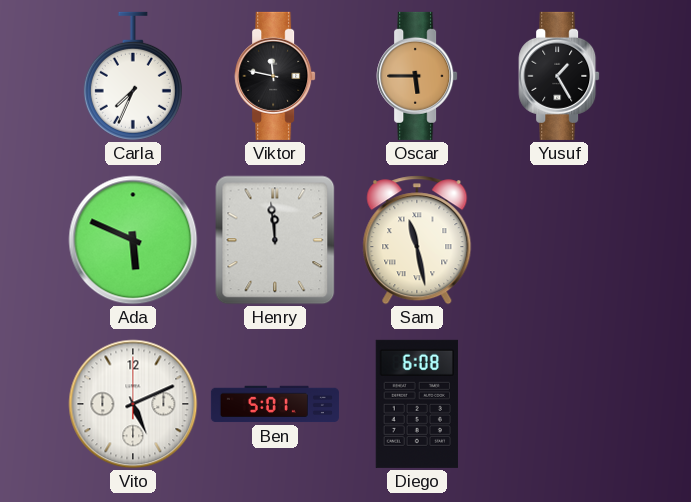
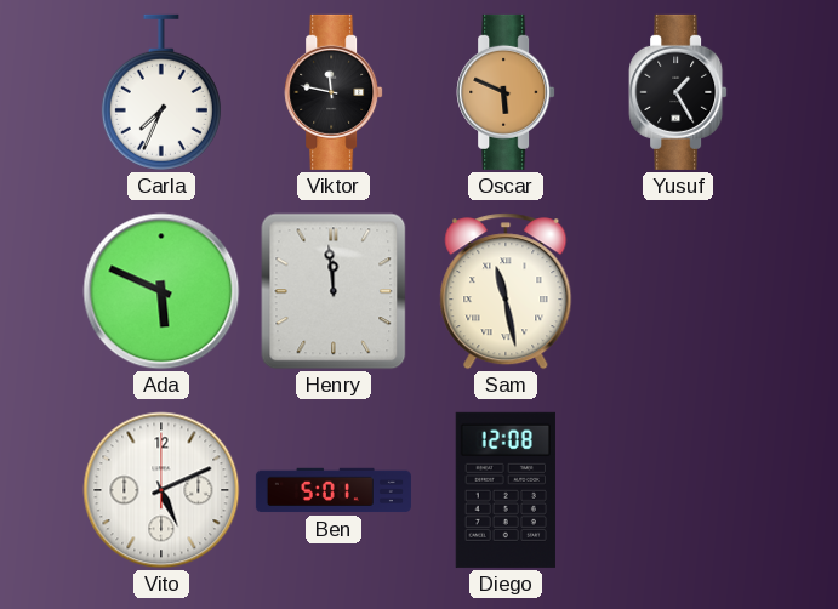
Oscar: 5:45 -> 5:49
Diego: 6:08 -> 12:08
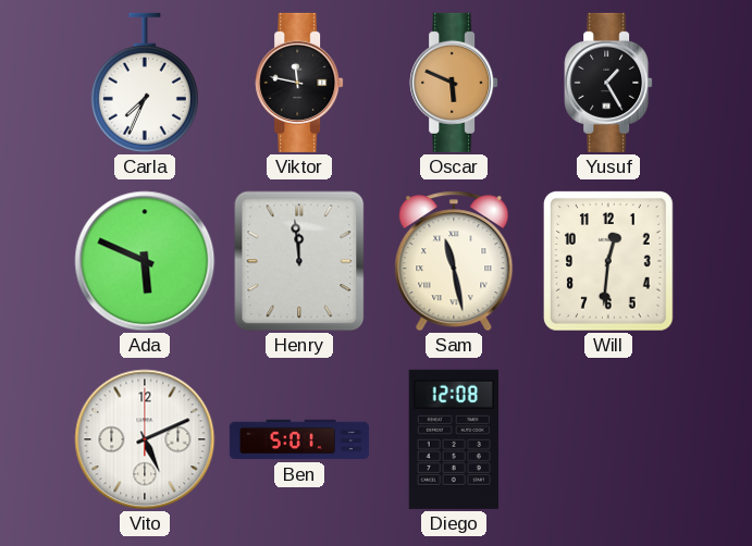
Will: none -> 12:31
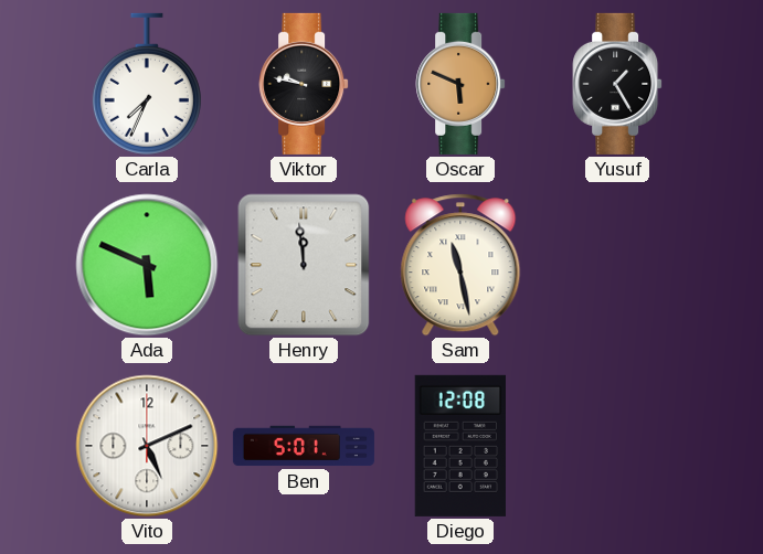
Viktor: 11:47 -> 9:47
Will: 12:31 -> none
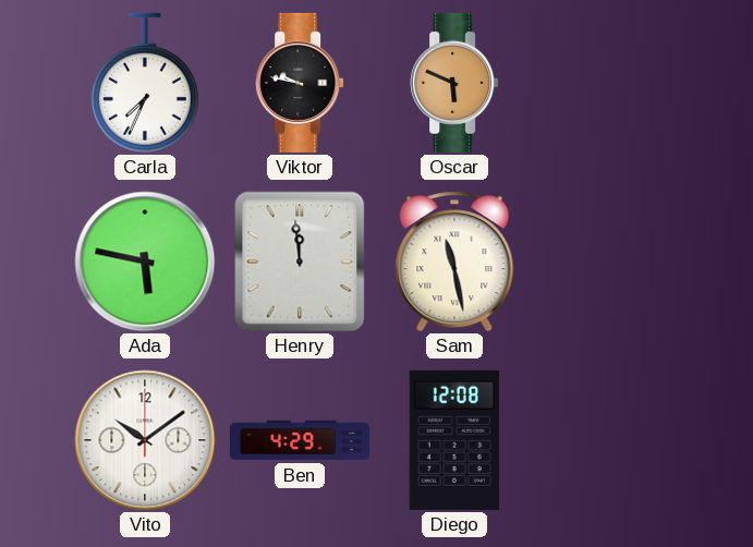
Yusuf: 1:25 -> none
Ada: 5:49 -> 5:47
Vito: 5:11 -> 10:09
Ben: 5:01 -> 4:29
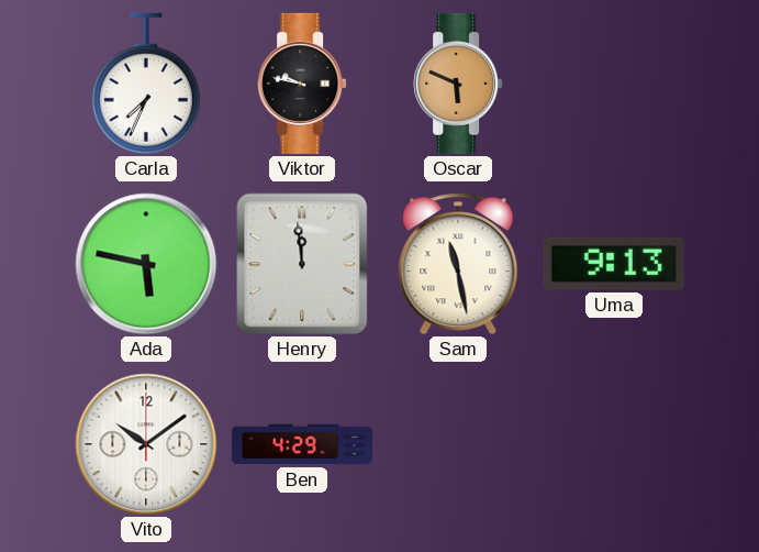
Uma: none -> 9:13
Diego: 12:08 -> none
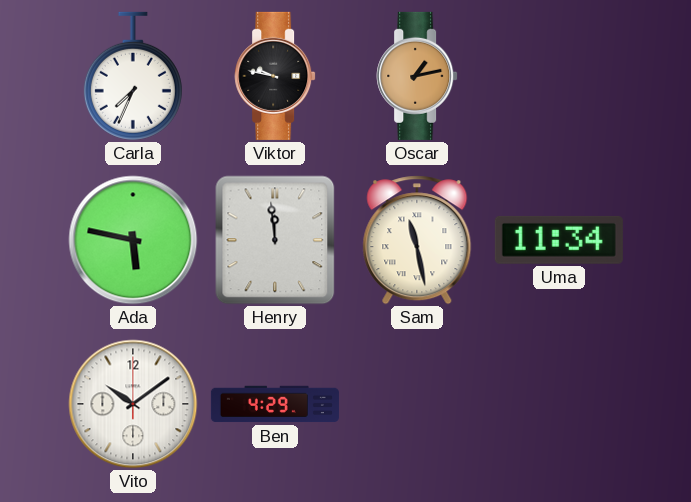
Oscar: 5:49 -> 1:13
Uma: 9:13 -> 11:34
